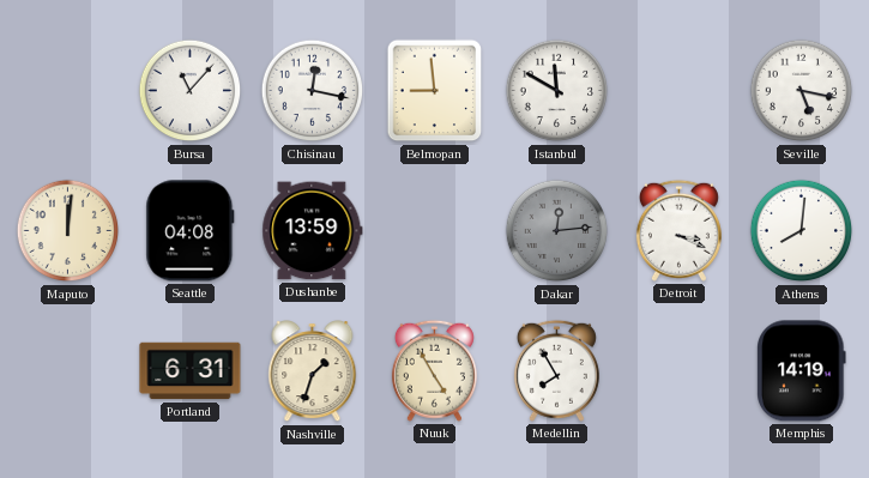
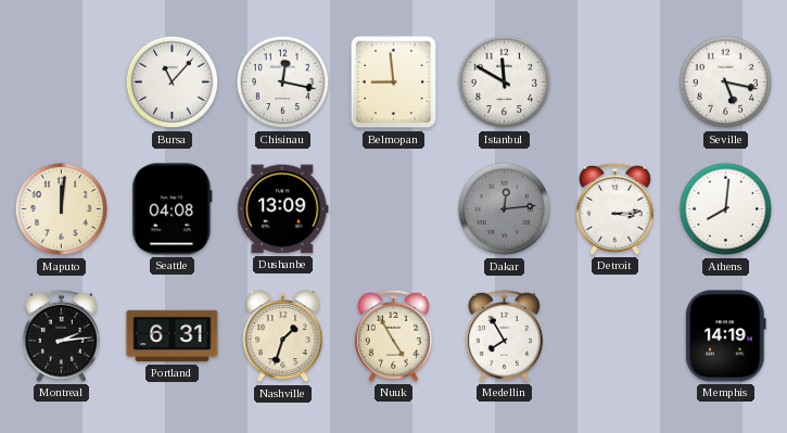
Dushanbe: 13:59 -> 13:09
Detroit: 3:19 -> 3:14
Montreal: none -> 2:14
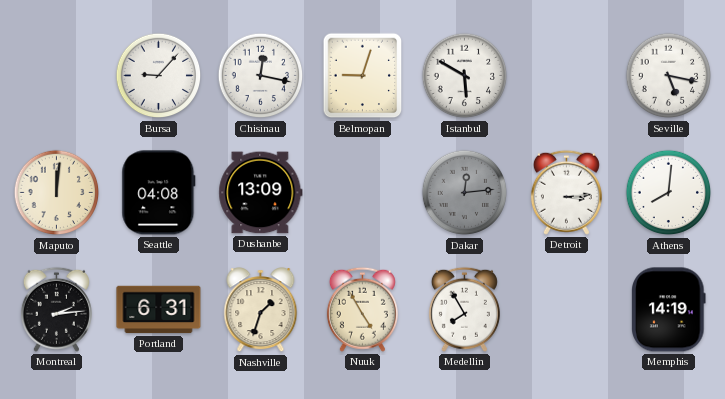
Bursa: 11:07 -> 9:07
Belmopan: 8:59 -> 9:03
Istanbul: 11:50 -> 5:50
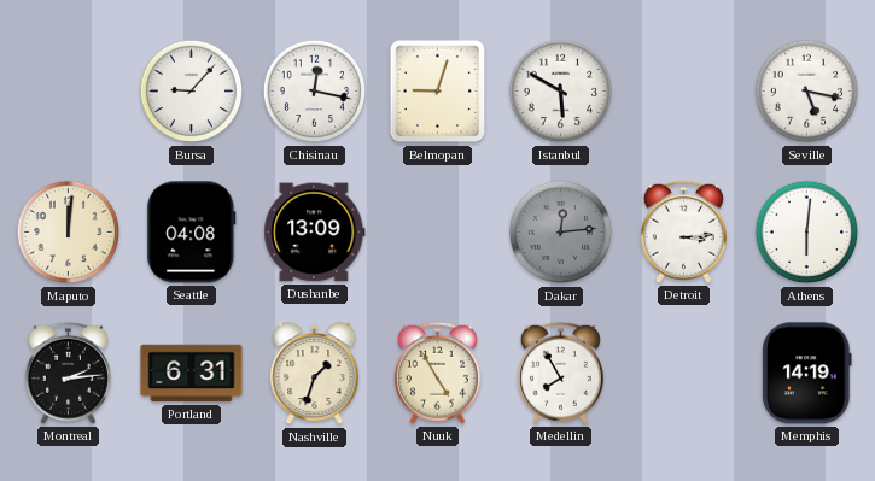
Athens: 8:01 -> 6:01
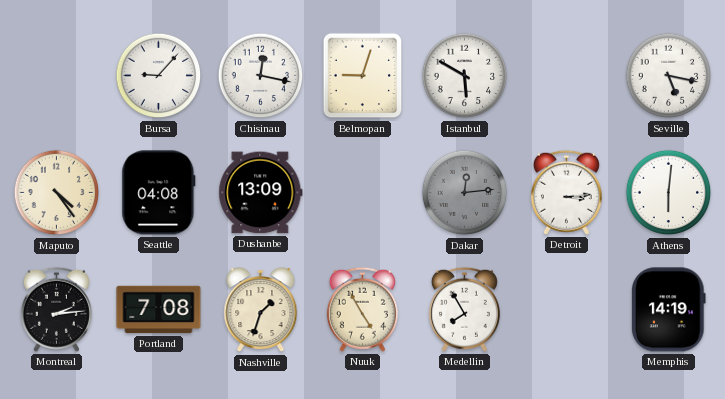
Maputo: 12:01 -> 4:24
Portland: 6:31 -> 7:08
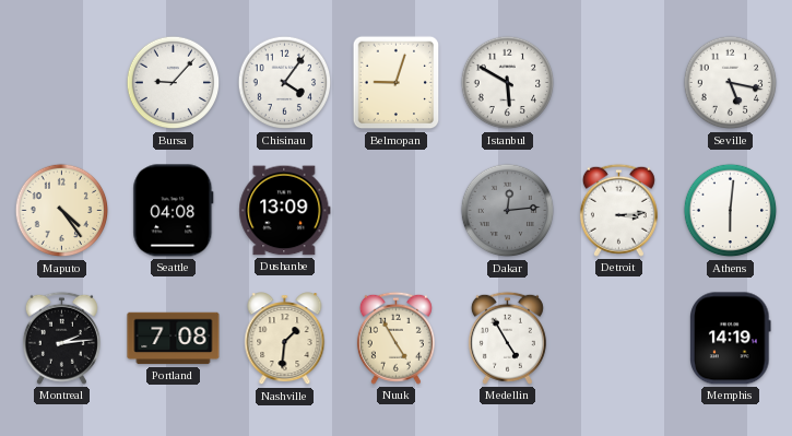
Chisinau: 12:17 -> 4:06
Nashville: 1:33 -> 1:31
Medellin: 7:55 -> 4:55
